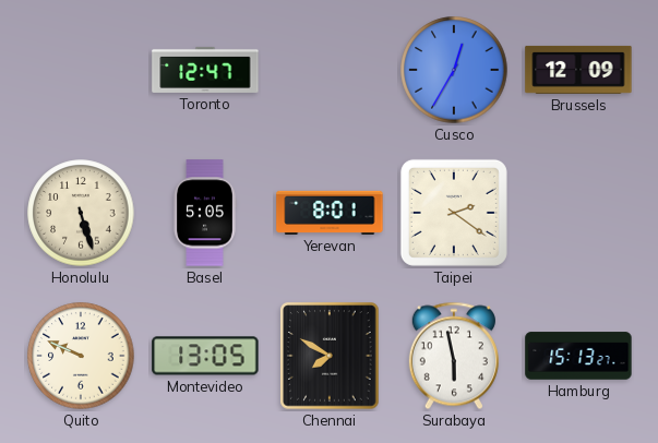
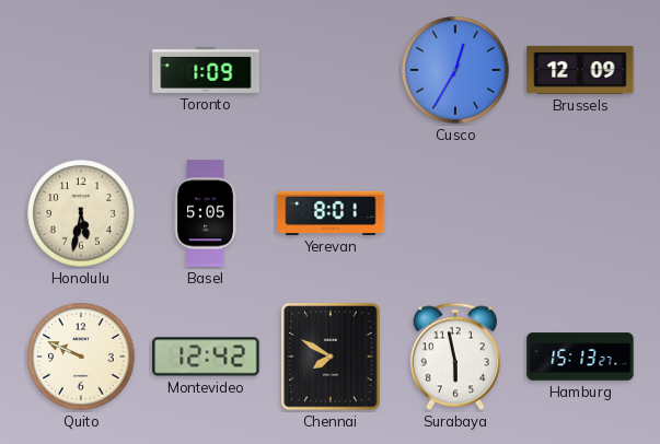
Toronto: 12:47 -> 1:09
Honolulu: 5:27 -> 5:32
Taipei: 2:21 -> none
Montevideo: 13:05 -> 12:42
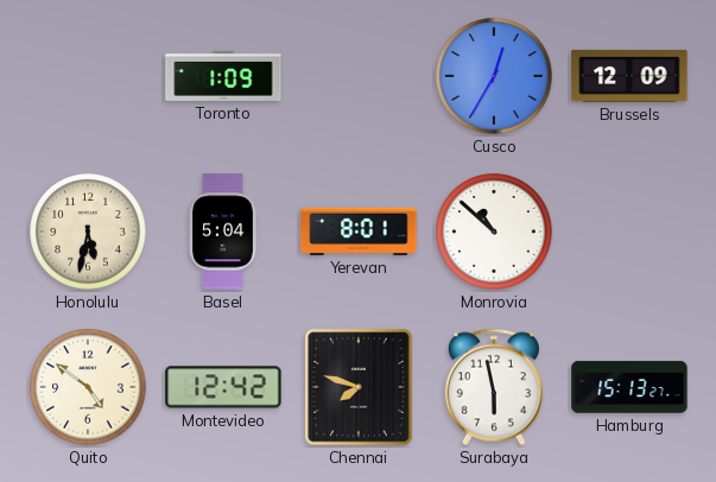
Basel: 5:05 -> 5:04
Monrovia: none -> 10:52
Quito: 9:49 -> 4:51
Chennai: 7:50 -> 7:48
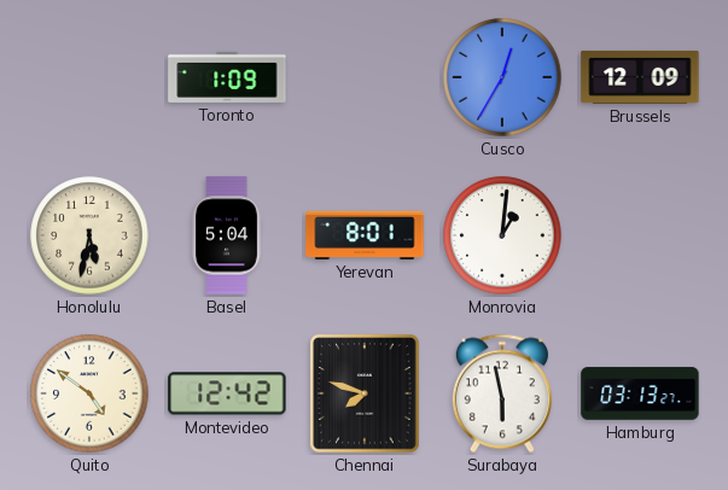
Monrovia: 10:52 -> 1:01
Hamburg: 15:13 -> 03:13
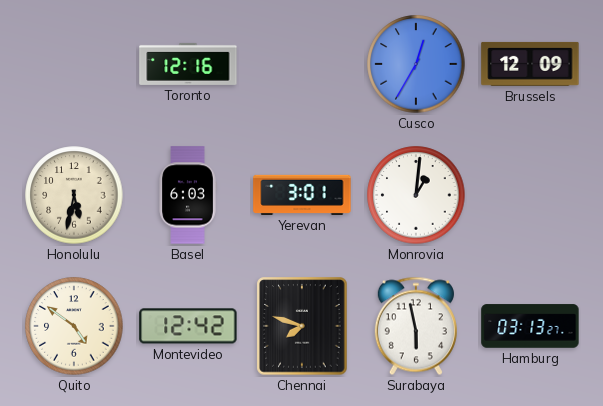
Toronto: 1:09 -> 12:16
Basel: 5:04 -> 6:03
Yerevan: 8:01 -> 3:01
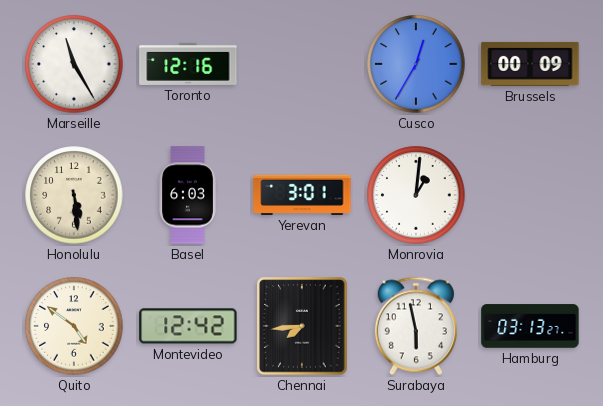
Marseille: none -> 11:25
Brussels: 12:09 -> 00:09
Honolulu: 5:32 -> 5:29
Chennai: 7:48 -> 7:44
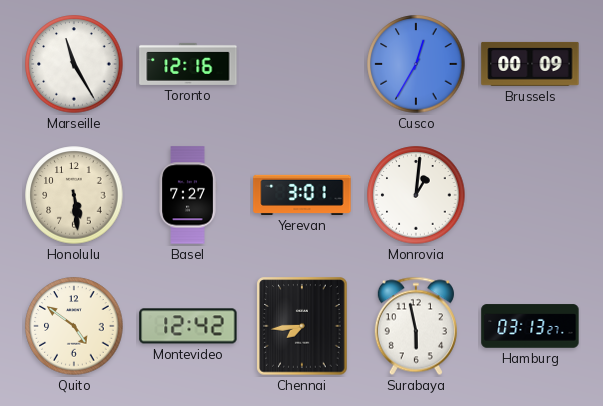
Basel: 6:03 -> 7:27
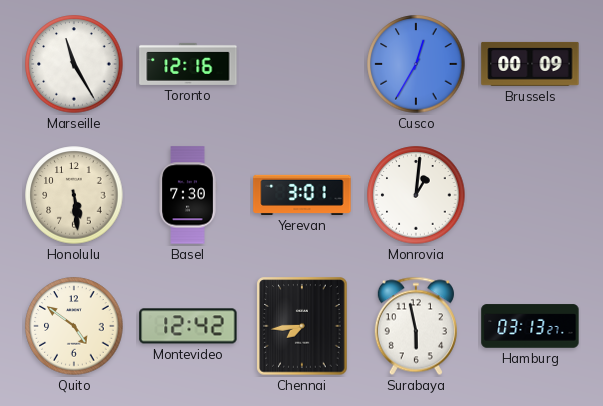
Basel: 7:27 -> 7:30
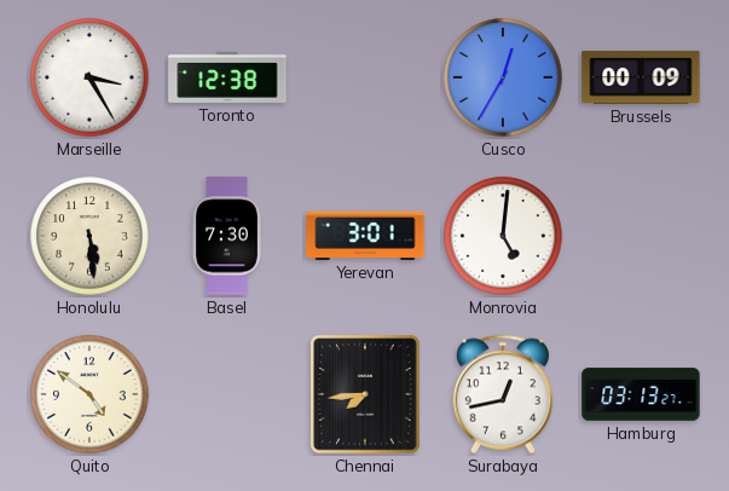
Marseille: 11:25 -> 3:25
Toronto: 12:16 -> 12:38
Monrovia: 1:01 -> 5:01
Montevideo: 12:42 -> none
Surabaya: 5:58 -> 12:43
